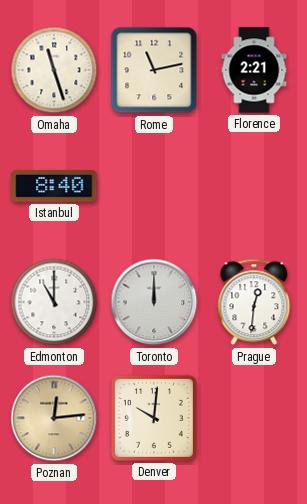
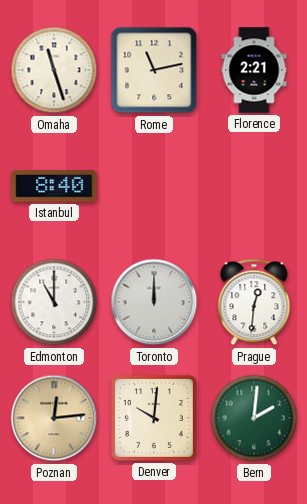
Bern: none -> 2:01
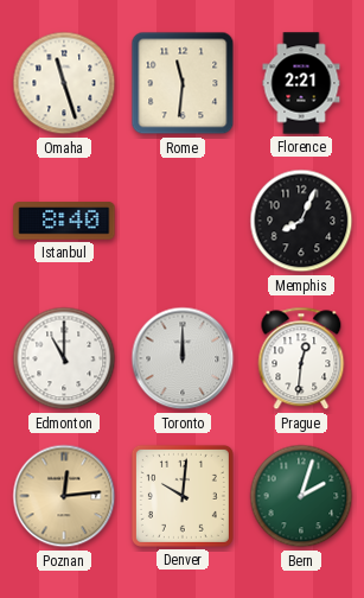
Rome: 11:13 -> 11:31
Memphis: none -> 8:04
Bern: 2:01 -> 2:03
